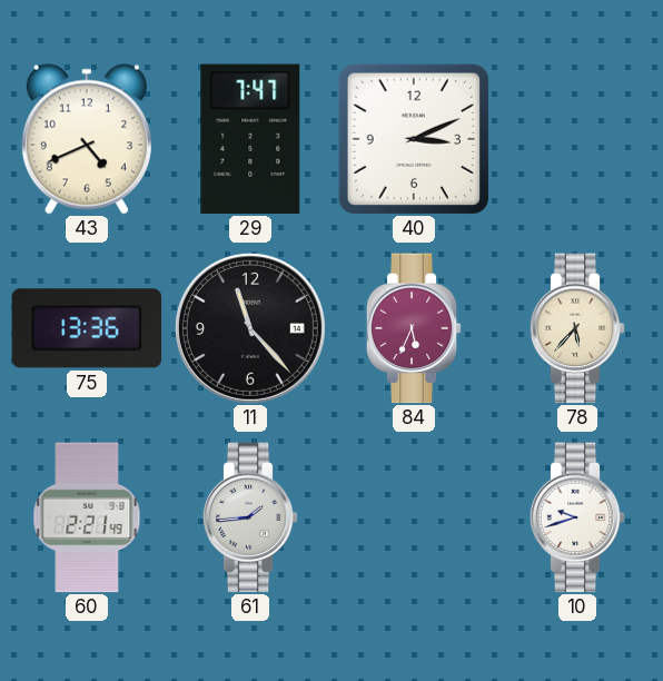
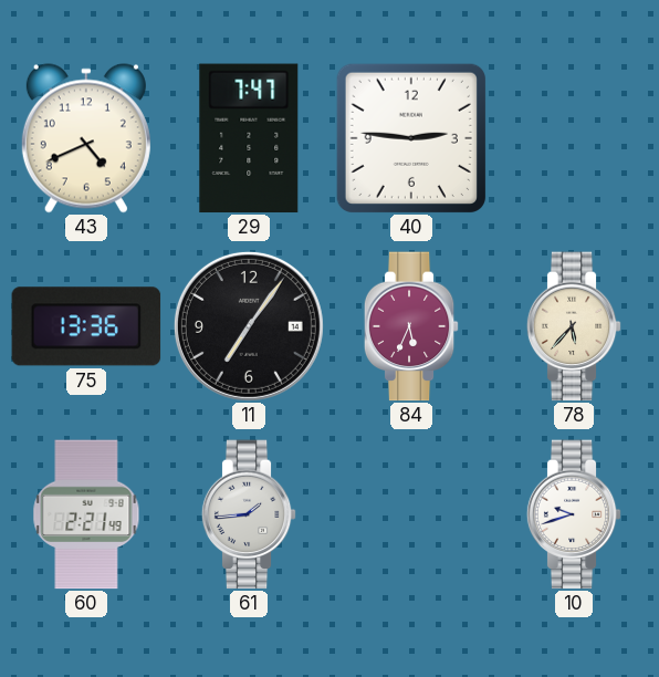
40: 3:11 -> 2:46
11: 11:23 -> 7:06
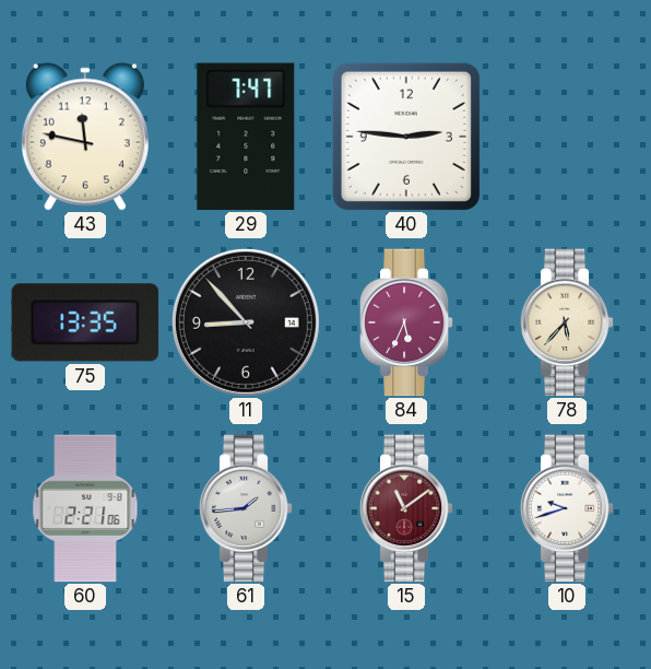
43: 4:41 -> 11:47
75: 13:36 -> 13:35
11: 7:06 -> 8:53
60: 2:21:49 -> 2:21:06
15: none -> 11:09
